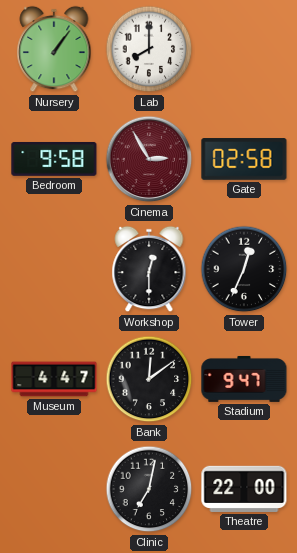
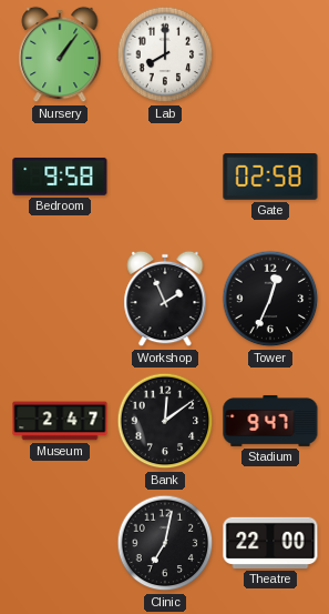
Cinema: 2:55 -> none
Workshop: 12:30 -> 1:56
Museum: 4:47 -> 2:47
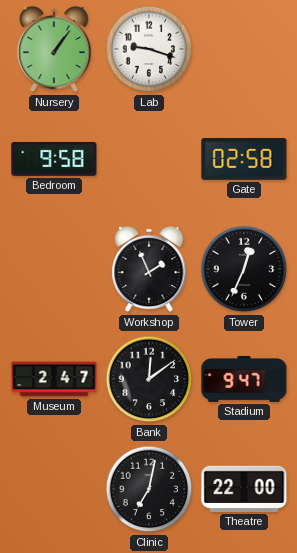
Lab: 8:00 -> 9:18
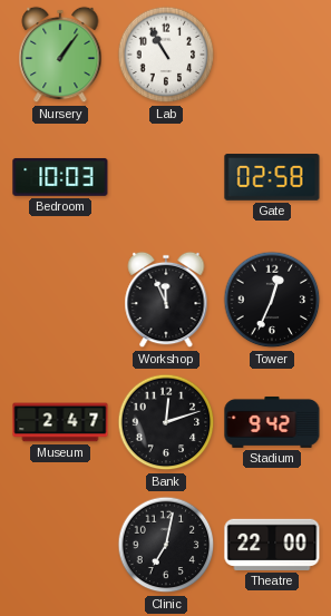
Lab: 9:18 -> 10:55
Bedroom: 9:58 -> 10:03
Workshop: 1:56 -> 11:56
Bank: 12:09 -> 12:12
Stadium: 9:47 -> 9:42
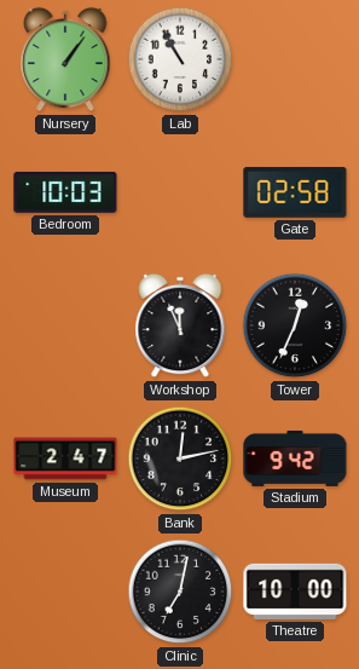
Bank: 12:12 -> 12:13
Theatre: 22:00 -> 10:00
